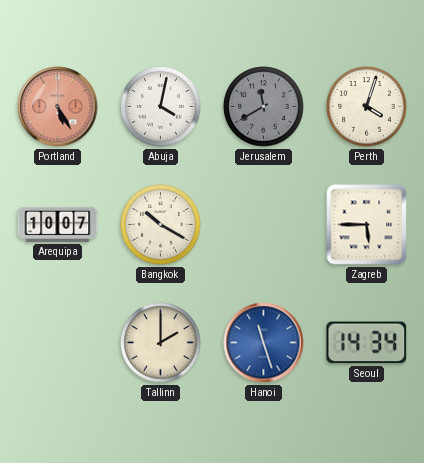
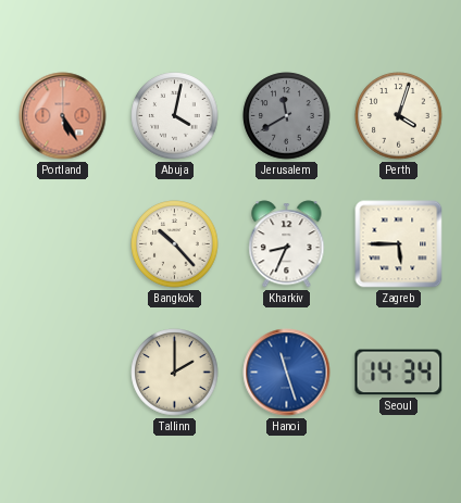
Arequipa: 10:07 -> none
Bangkok: 10:20 -> 10:23
Kharkiv: none -> 8:34
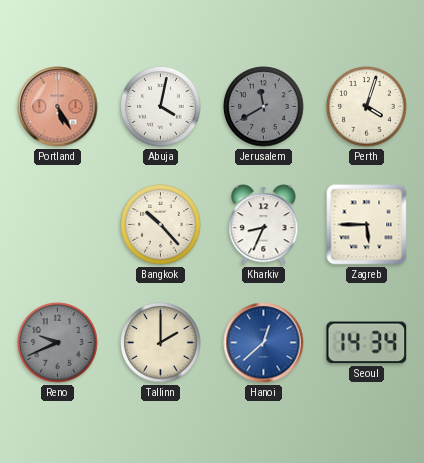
Reno: none -> 9:41
Hanoi: 11:27 -> 12:38
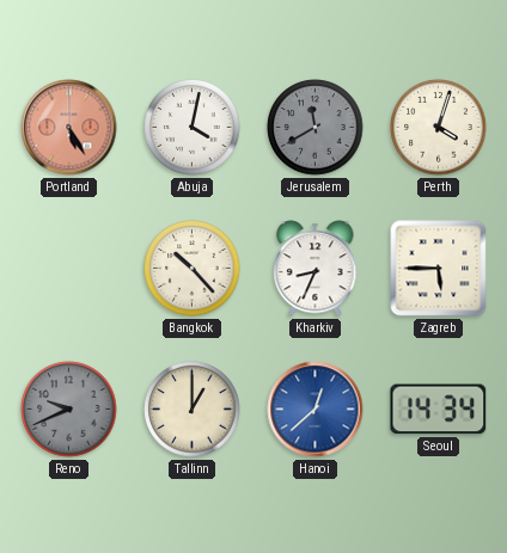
Tallinn: 2:00 -> 1:00
